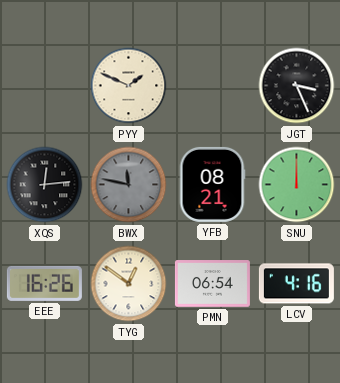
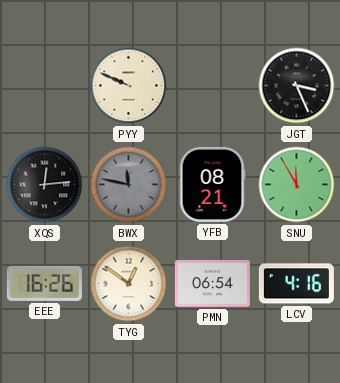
PYY: 1:49 -> 9:49
SNU: 12:00 -> 11:55
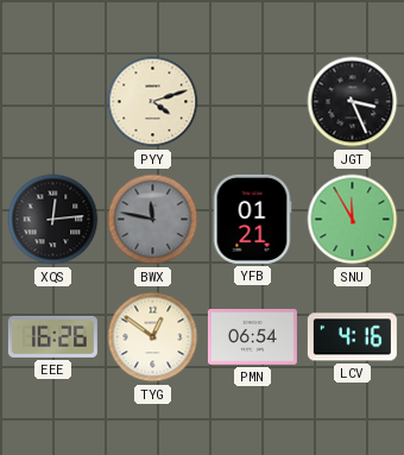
PYY: 9:49 -> 4:12
YFB: 08:21 -> 01:21
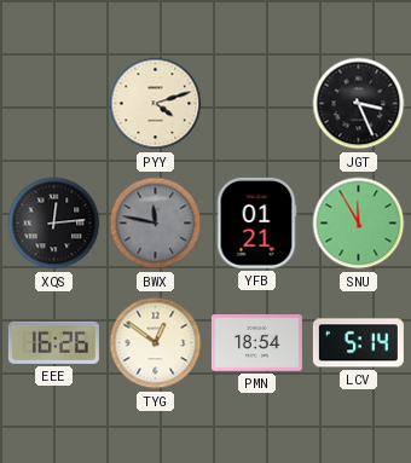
PMN: 06:54 -> 18:54
LCV: 4:16 -> 5:14
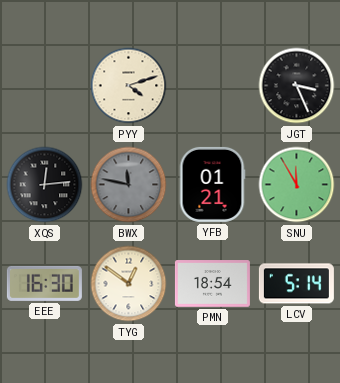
EEE: 16:26 -> 16:30
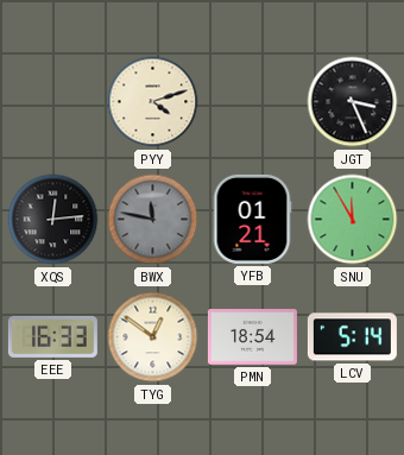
EEE: 16:30 -> 16:33
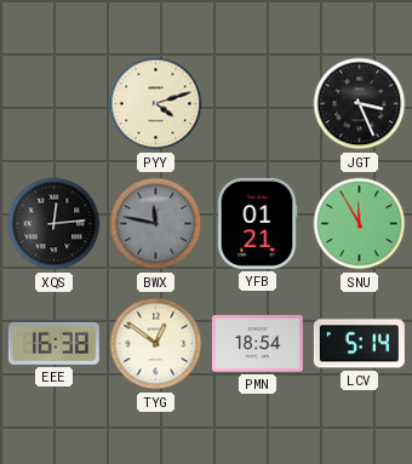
EEE: 16:33 -> 16:38
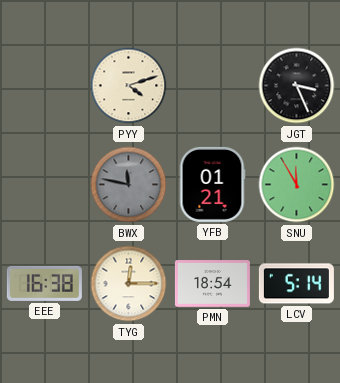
XQS: 12:14 -> none
TYG: 12:51 -> 12:15
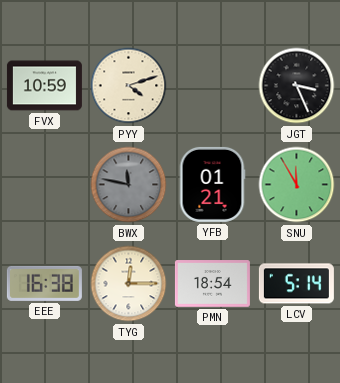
FVX: none -> 10:59
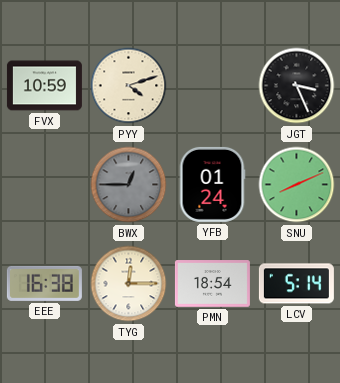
BWX: 11:47 -> 12:45
YFB: 01:21 -> 01:24
SNU: 11:55 -> 8:11
